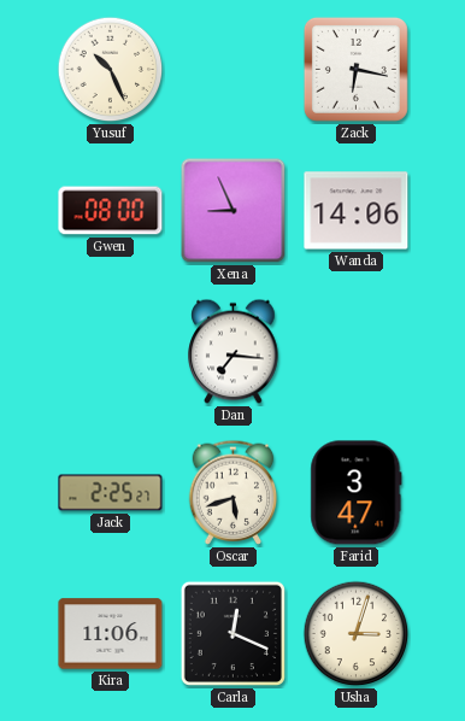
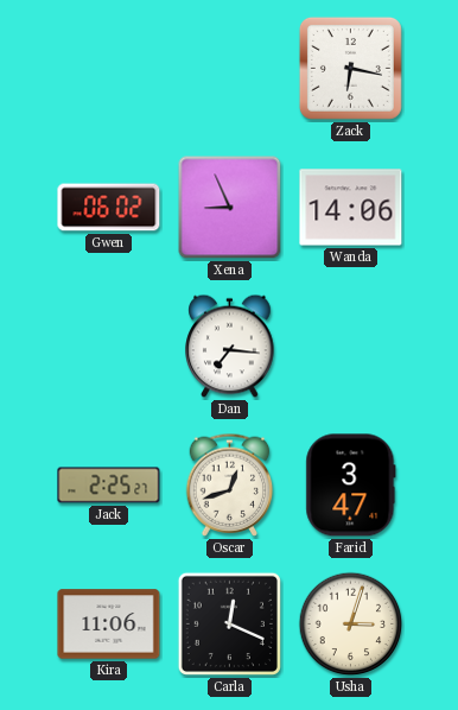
Yusuf: 10:26 -> none
Gwen: 08:00 -> 06:02
Oscar: 5:42 -> 12:42
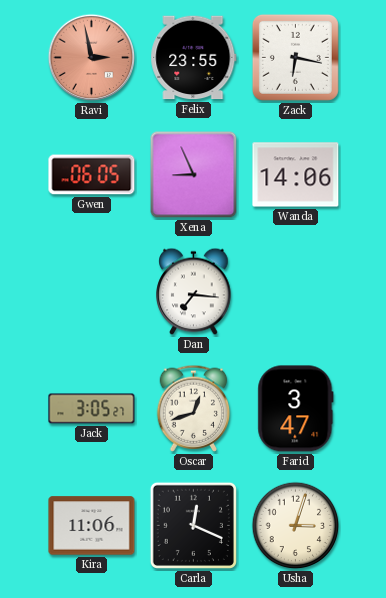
Ravi: none -> 2:58
Felix: none -> 23:55
Gwen: 06:02 -> 06:05
Jack: 2:25 -> 3:05
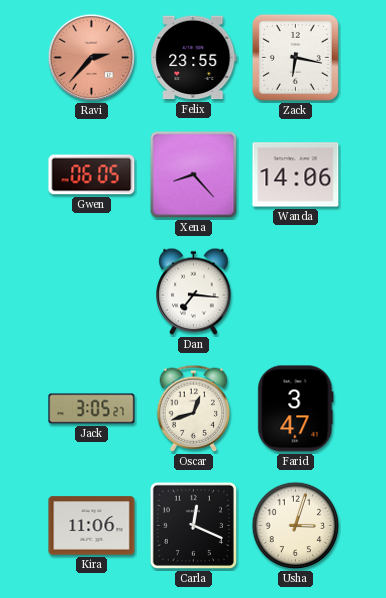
Ravi: 2:58 -> 2:37
Xena: 8:56 -> 8:23
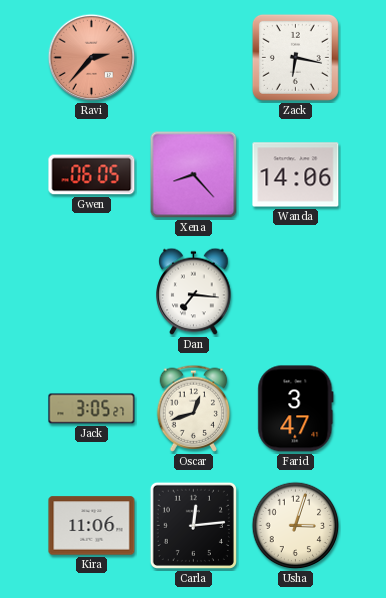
Felix: 23:55 -> none
Carla: 12:19 -> 12:14
